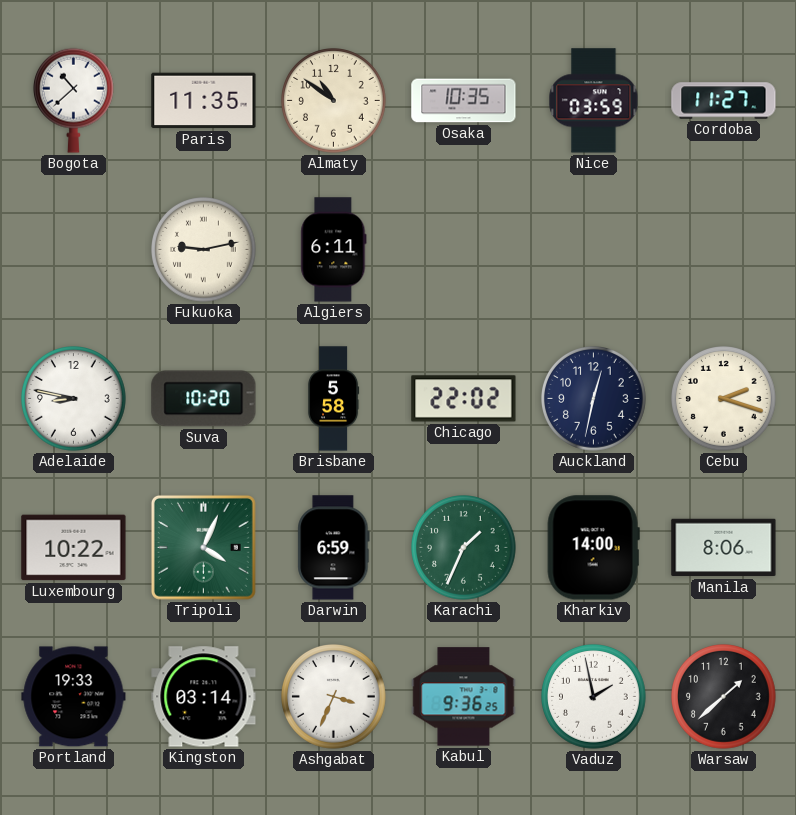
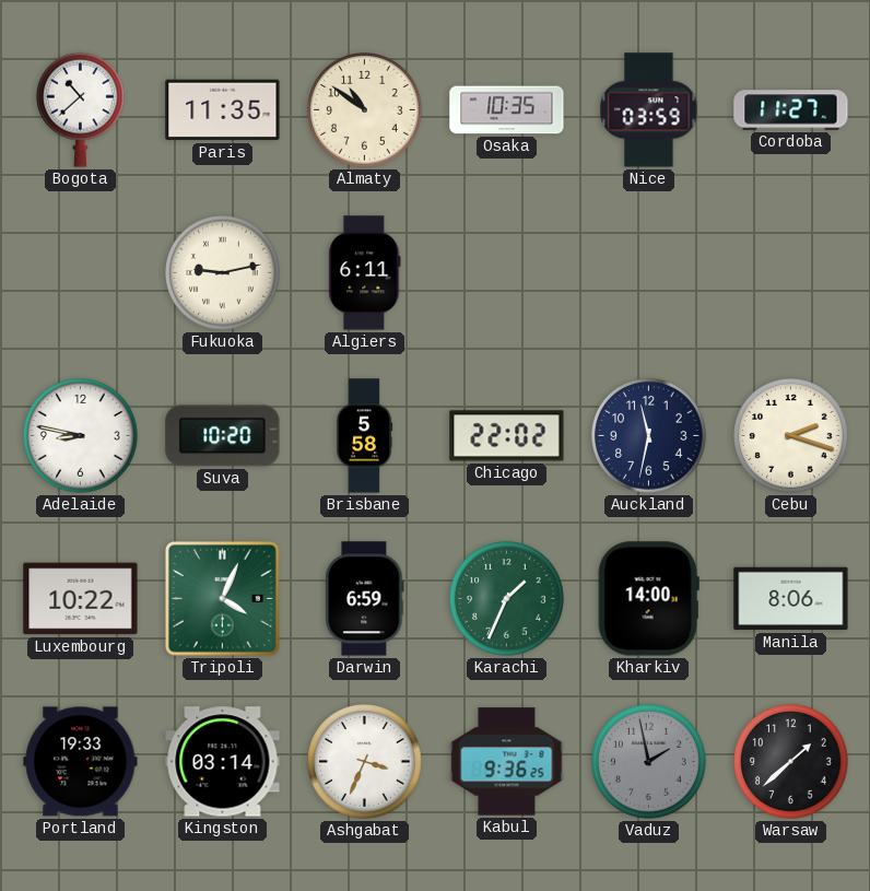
Auckland: 12:32 -> 11:32
Vaduz dial: white -> grey
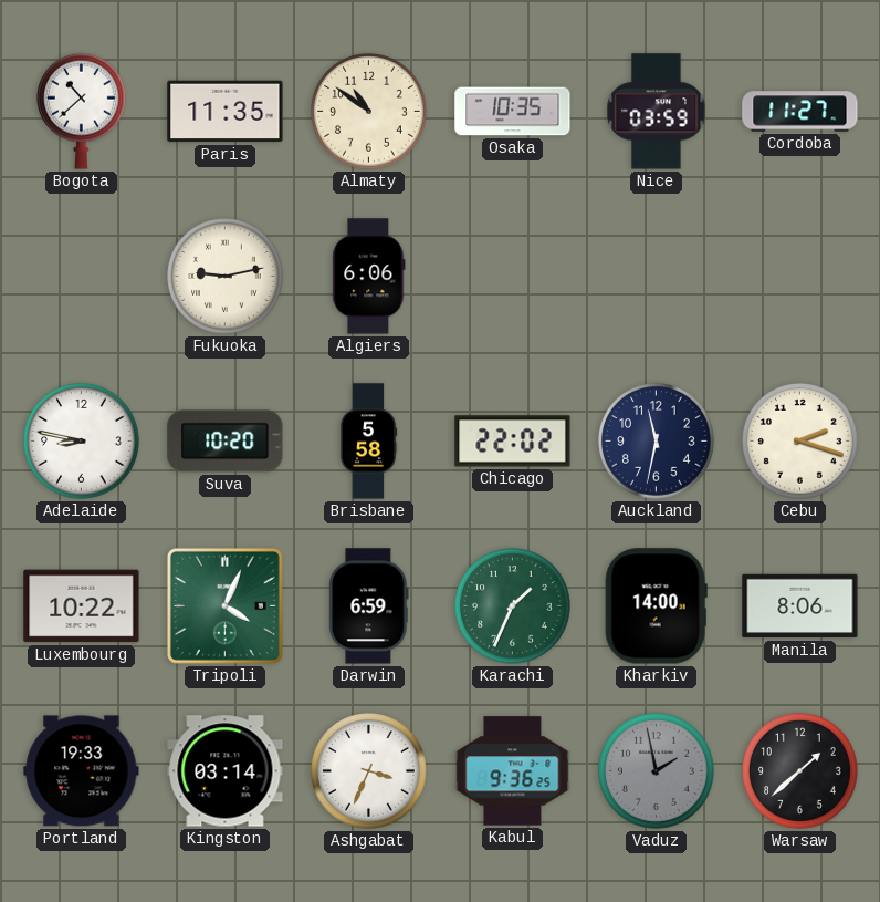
Algiers: 6:11 -> 6:06
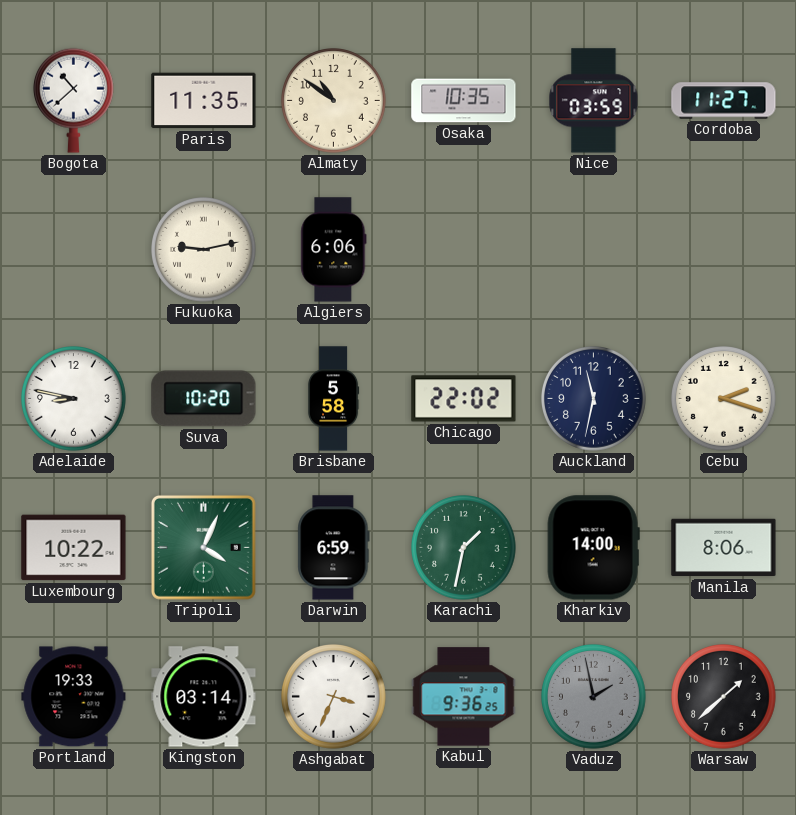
Karachi: 1:34 -> 1:32
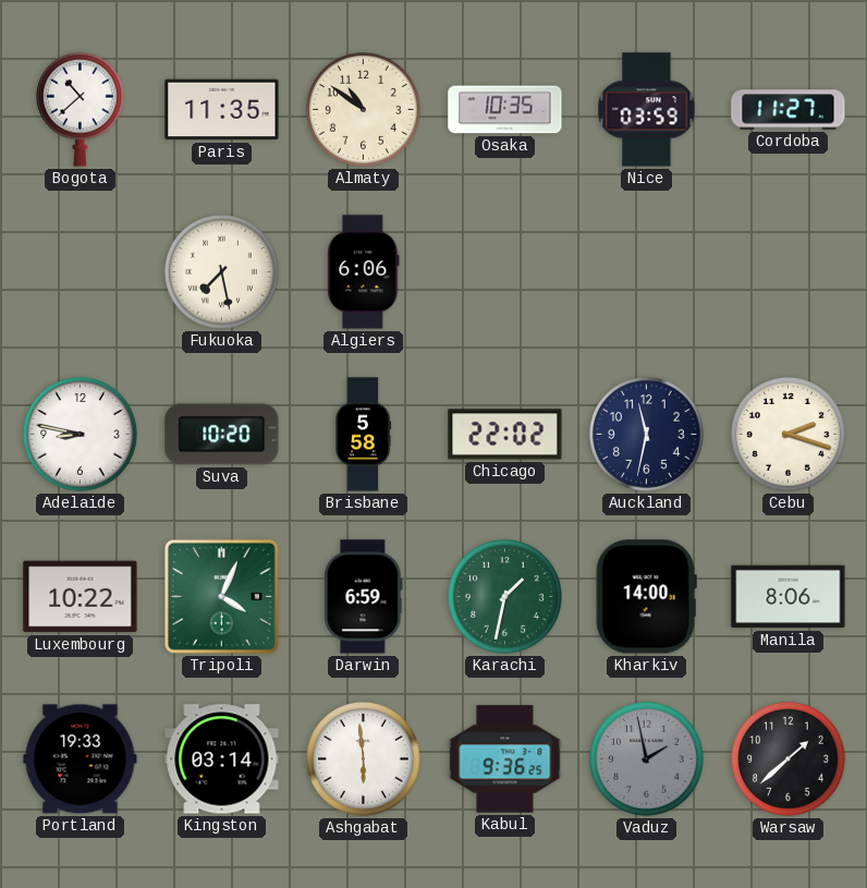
Fukuoka: 9:13 -> 7:28
Ashgabat: 3:34 -> 5:59
